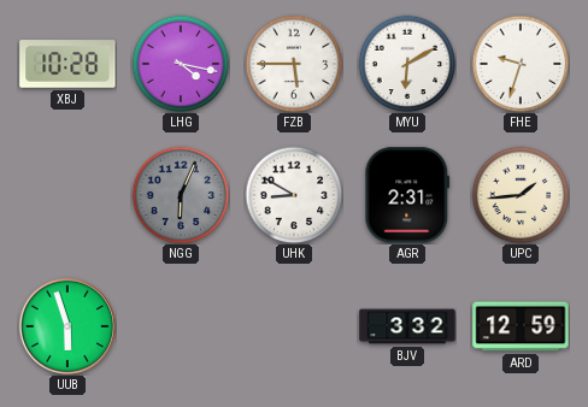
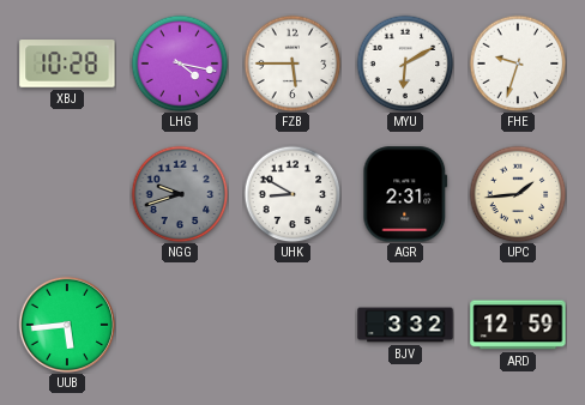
NGG: 6:04 -> 9:42
UUB: 5:57 -> 5:44
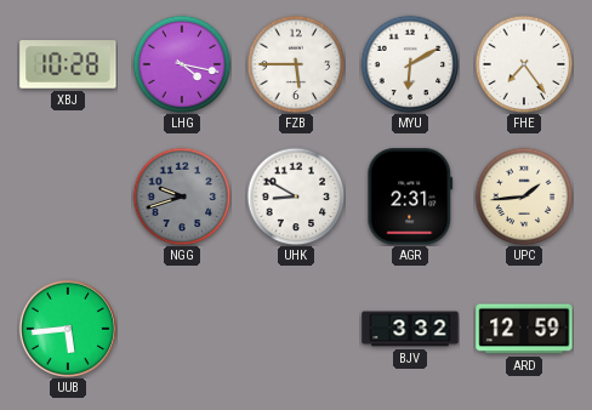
FHE: 9:33 -> 7:24
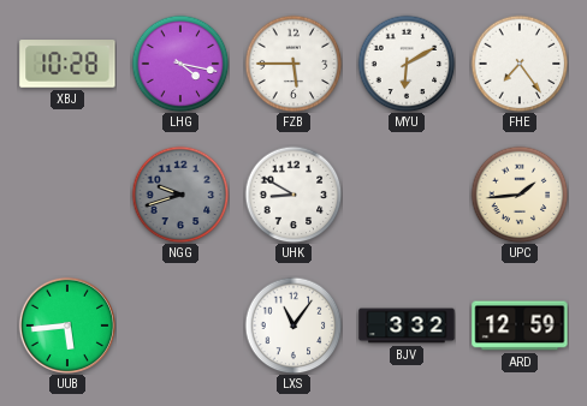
AGR: 2:31 -> none
LXS: none -> 11:06
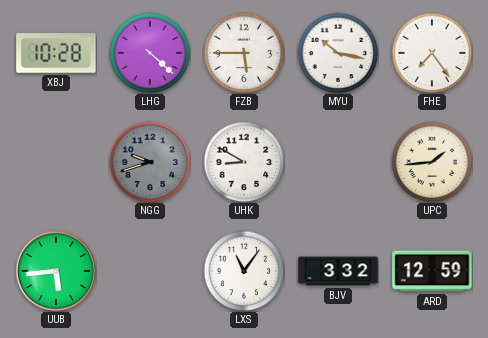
LHG: 4:17 -> 4:22
MYU: 6:10 -> 10:17
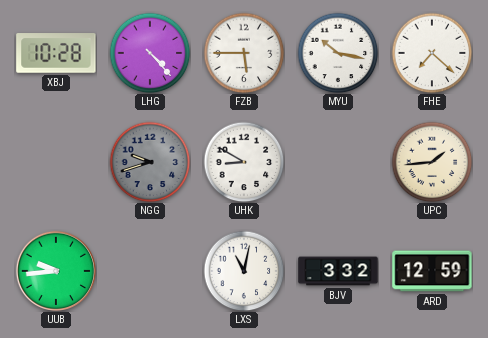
LHG: 4:22 -> 4:23
FHE: 7:24 -> 7:22
UUB: 5:44 -> 9:44
LXS: 11:06 -> 11:02
